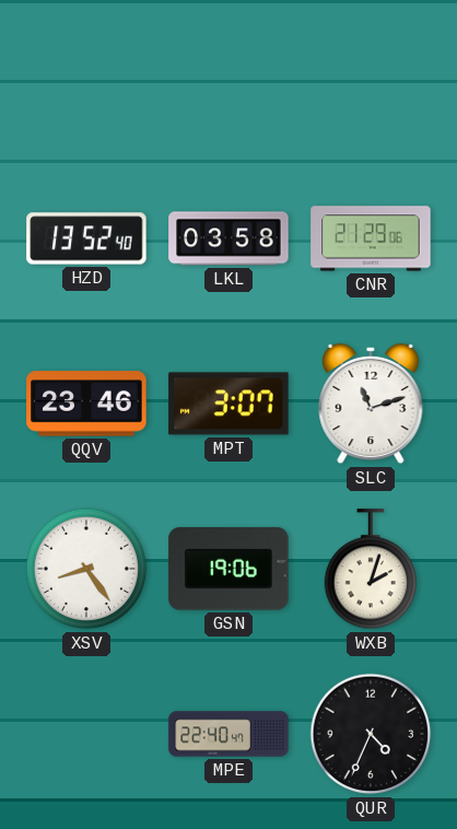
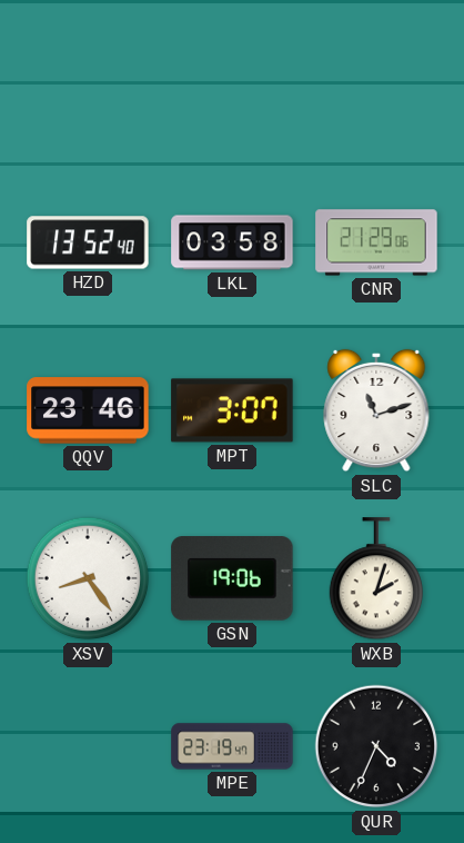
MPE: 22:40 -> 23:19
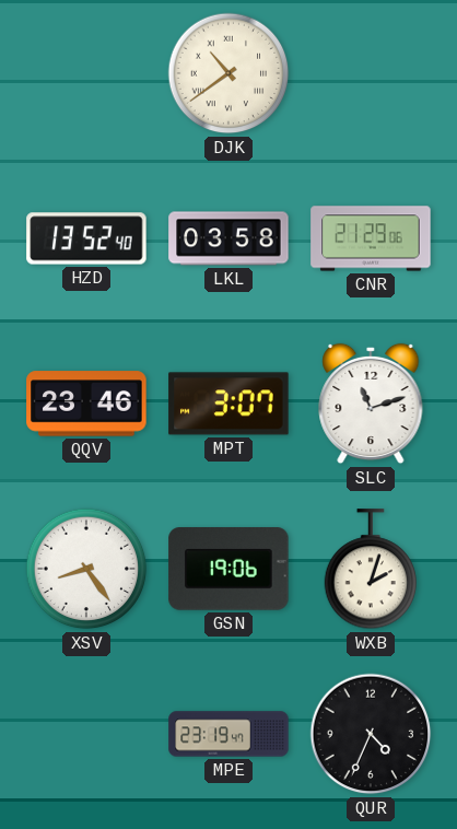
DJK: none -> 10:39
